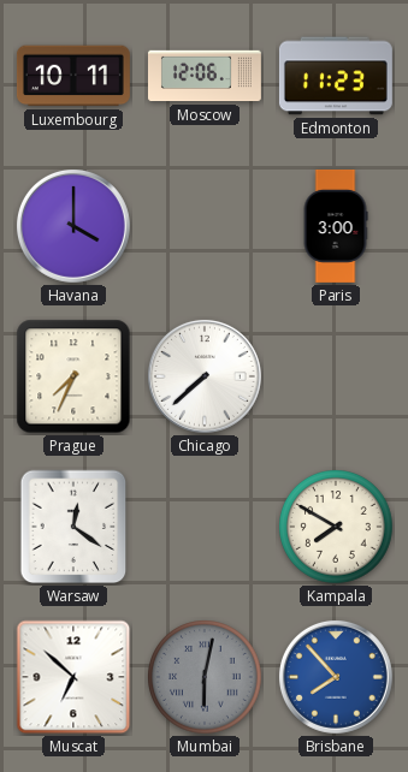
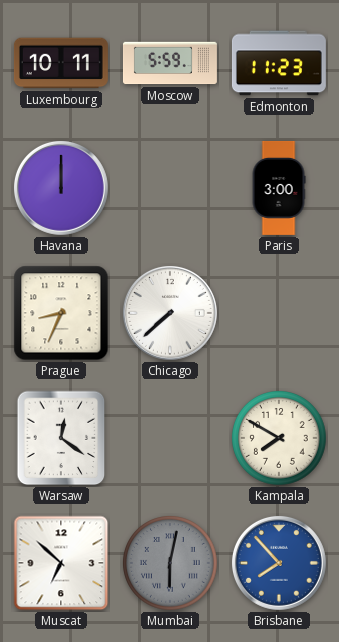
Moscow: 12:06 -> 5:59
Havana: 4:00 -> 12:00
Prague: 7:34 -> 8:34
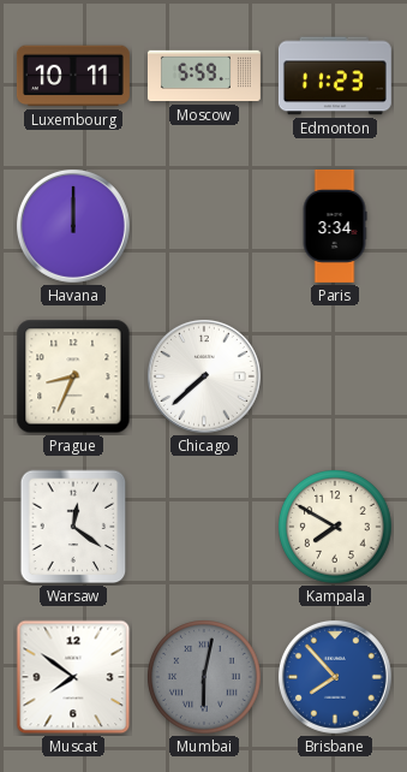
Paris: 3:00 -> 3:34
Muscat: 6:52 -> 7:51
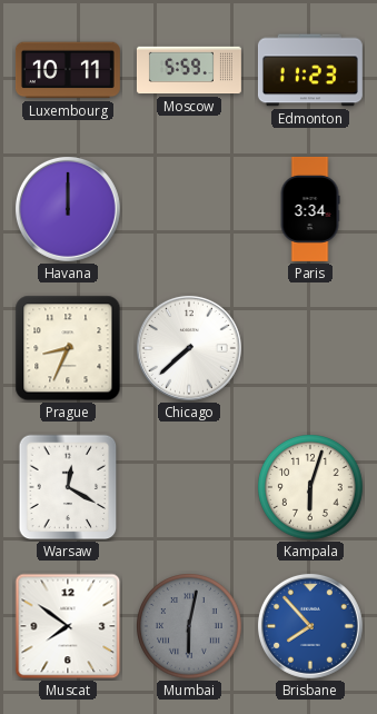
Warsaw: 12:21 -> 12:20
Kampala: 7:50 -> 6:03
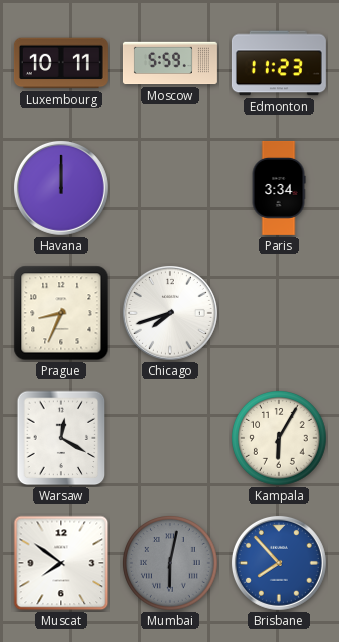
Chicago: 7:38 -> 7:42
Kampala: 6:03 -> 6:05
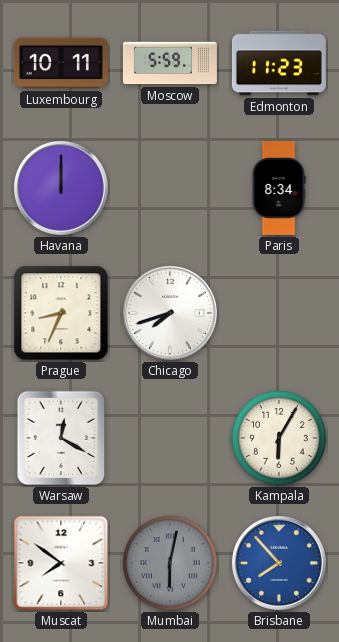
Paris: 3:34 -> 8:34
